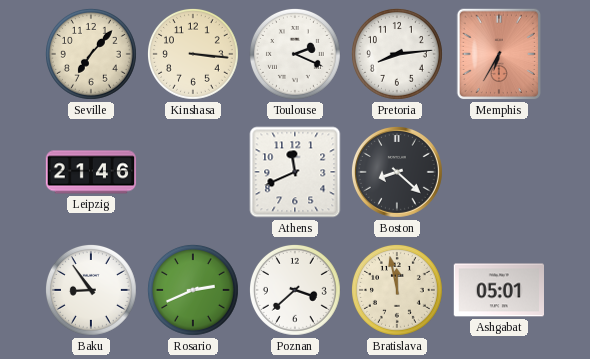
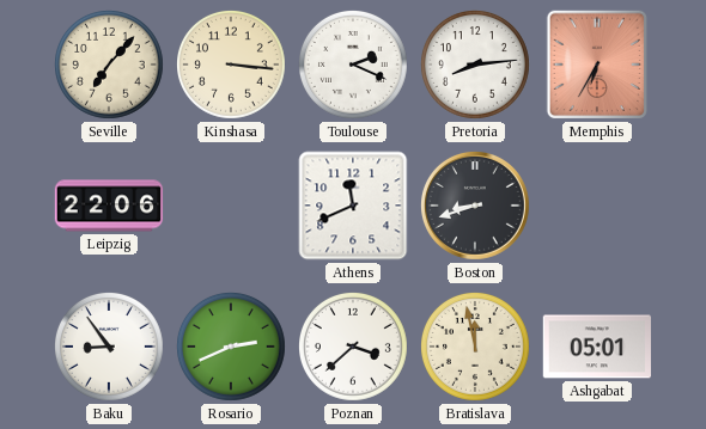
Leipzig: 21:46 -> 22:06
Boston: 8:22 -> 8:42
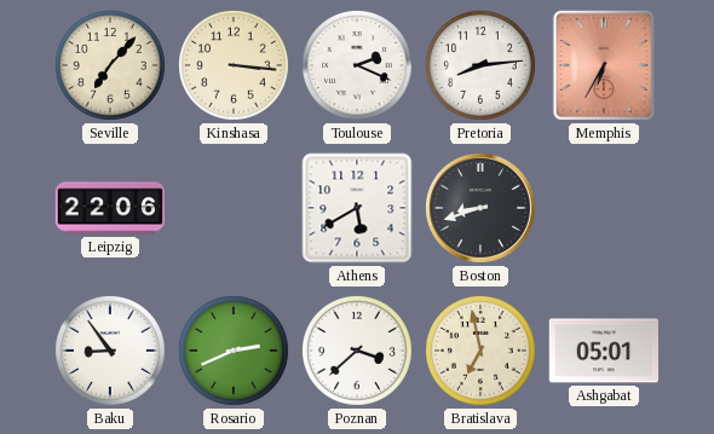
Athens: 11:41 -> 5:40
Bratislava: 11:58 -> 6:58
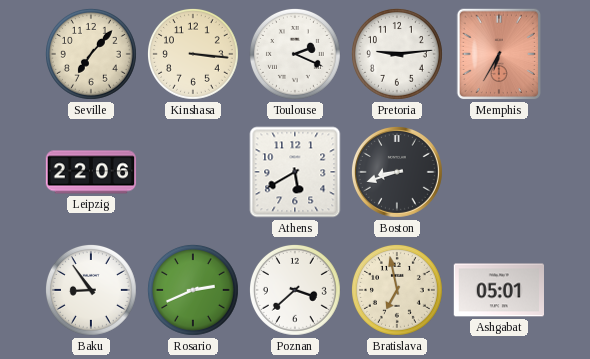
Pretoria: 8:14 -> 9:14
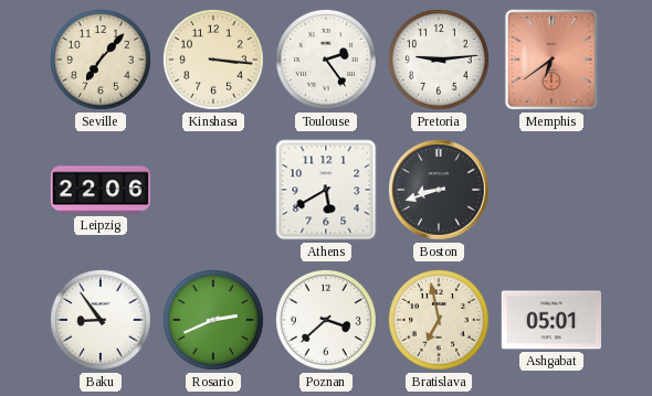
Toulouse: 2:19 -> 2:24
Memphis: 6:35 -> 6:39
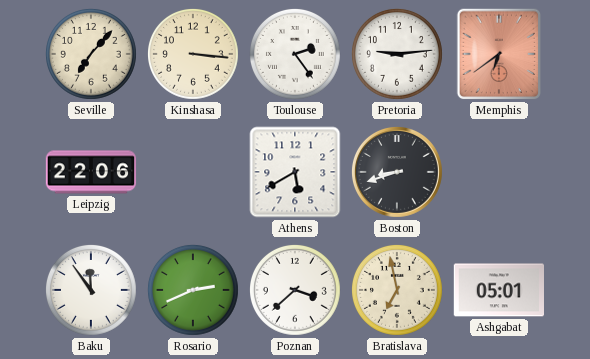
Baku: 8:54 -> 11:54
